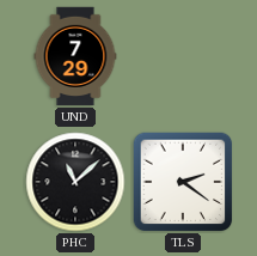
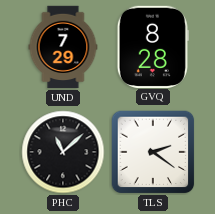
GVQ: none -> 8:28
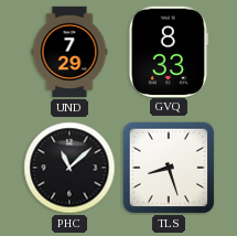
GVQ: 8:28 -> 8:33
TLS: 2:21 -> 8:27
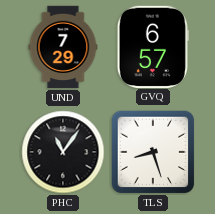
GVQ: 8:33 -> 6:57
PHC: 11:08 -> 11:06
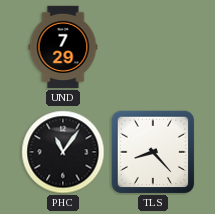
GVQ: 6:57 -> none
TLS: 8:27 -> 8:23
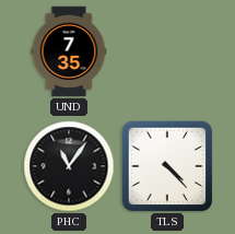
UND: 7:29 -> 7:35
TLS: 8:23 -> 4:23
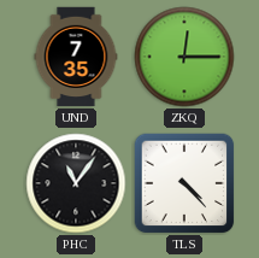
ZKQ: none -> 12:15
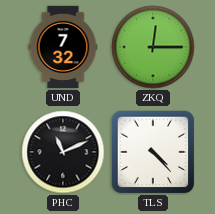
UND: 7:35 -> 7:32
PHC: 11:06 -> 11:11
